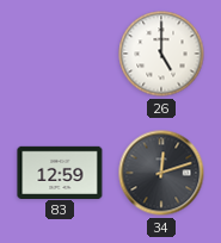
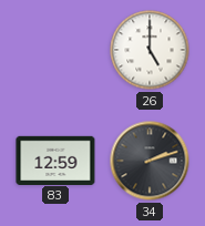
34: 12:12 -> 2:12
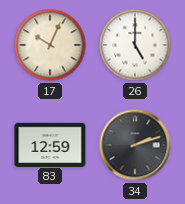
17: none -> 10:04
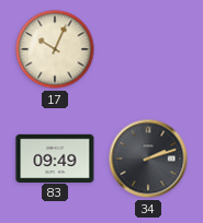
26: 5:00 -> none
83: 12:59 -> 09:49
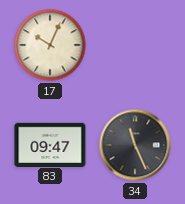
83: 09:49 -> 09:47
34: 2:12 -> 11:26
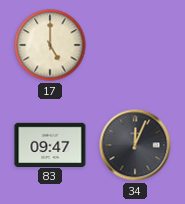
17: 10:04 -> 5:00
34: 11:26 -> 12:04
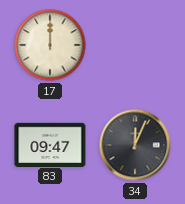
17: 5:00 -> 12:00
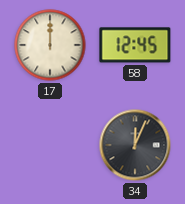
58: none -> 12:45
83: 09:47 -> none
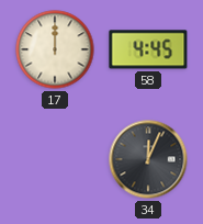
58: 12:45 -> 4:45
